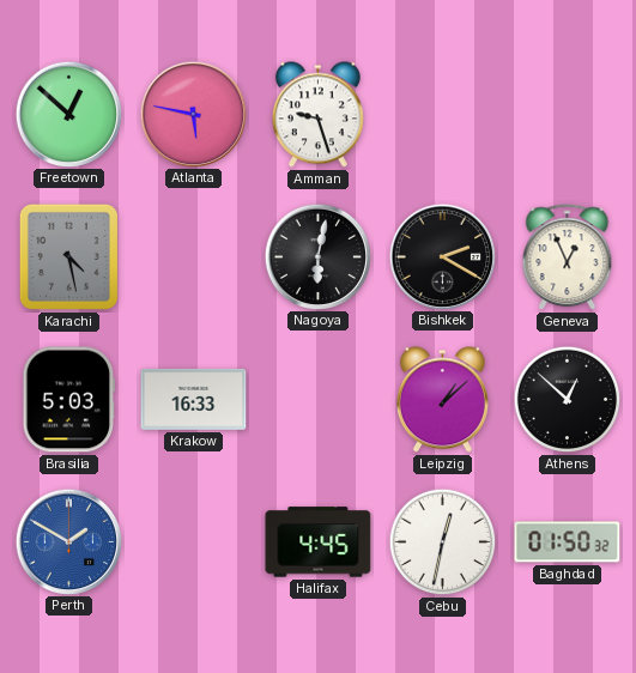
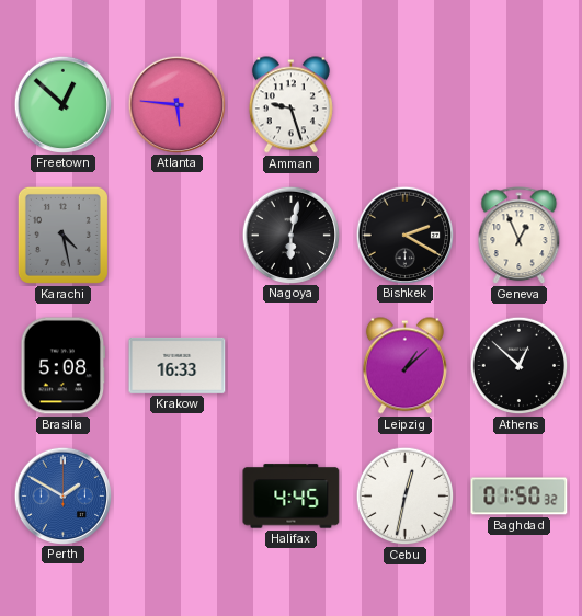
Atlanta: 5:47 -> 5:46
Brasilia: 5:03 -> 5:08
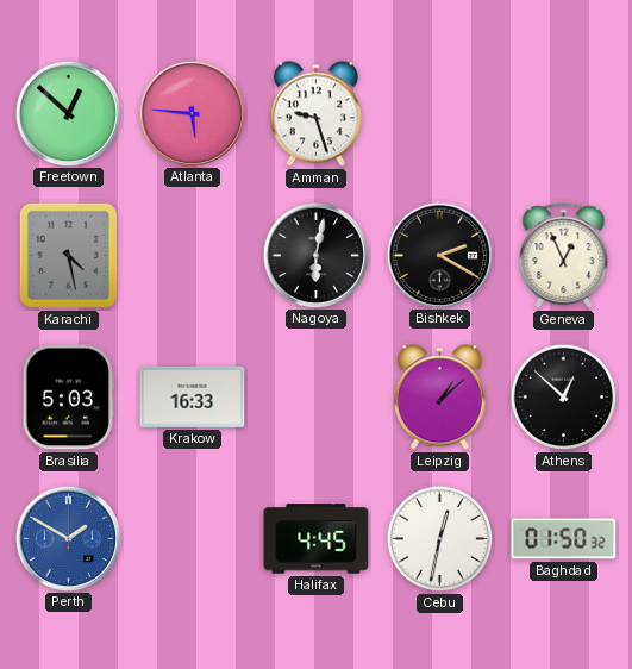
Brasilia: 5:08 -> 5:03
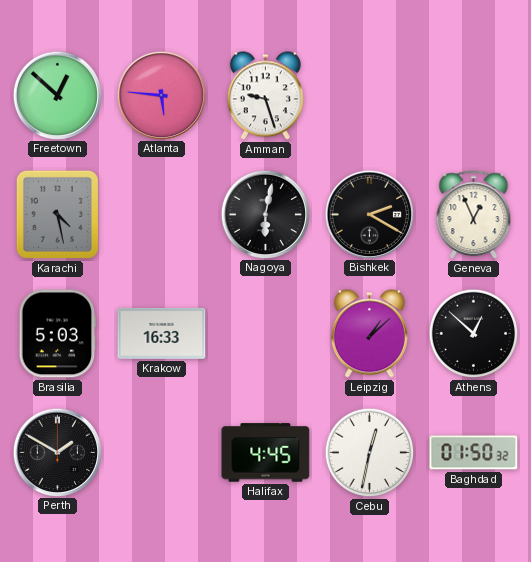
Perth dial: blue -> black
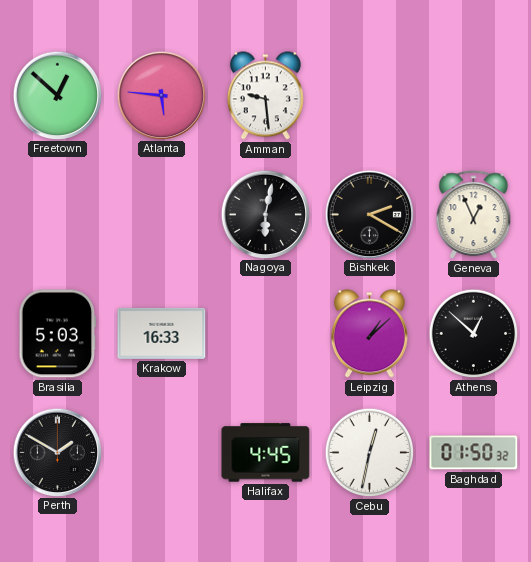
Amman: 9:27 -> 9:29
Karachi: 4:28 -> none
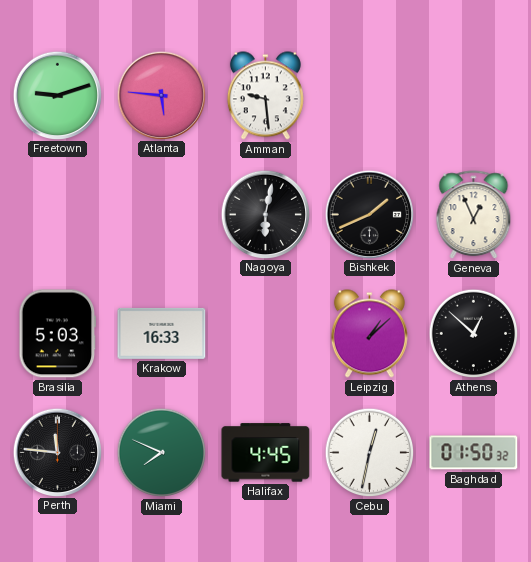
Freetown: 12:52 -> 9:12
Bishkek: 2:20 -> 1:41
Perth: 1:50 -> 11:46
Miami: none -> 7:49
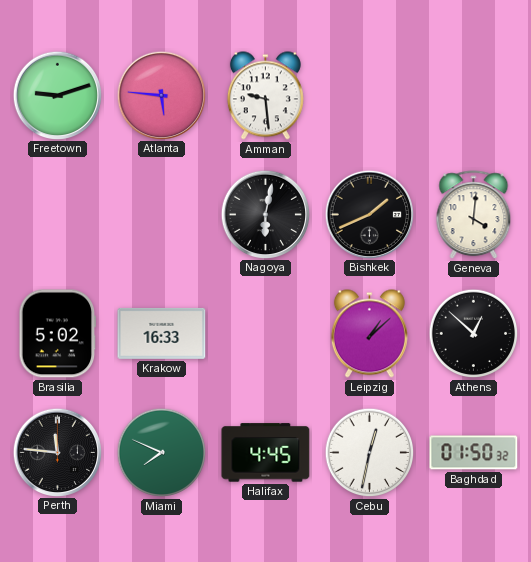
Geneva: 12:56 -> 4:01
Brasilia: 5:03 -> 5:02
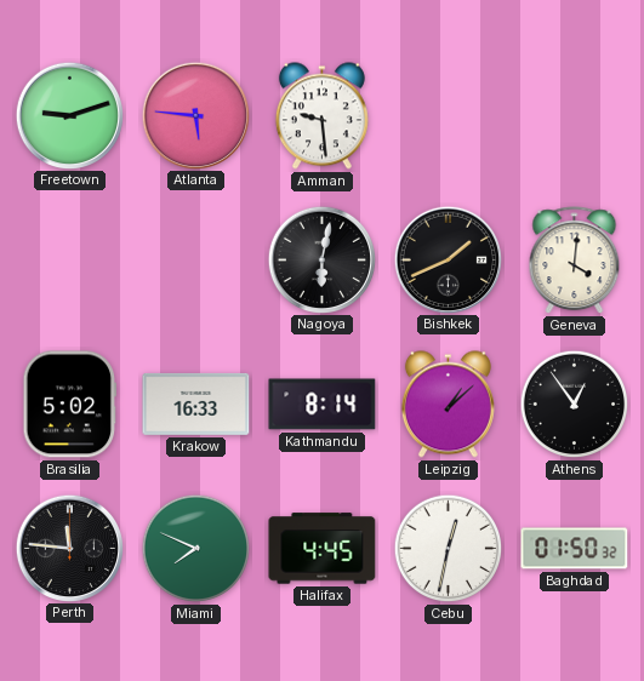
Kathmandu: none -> 8:14
Athens: 12:52 -> 12:54
